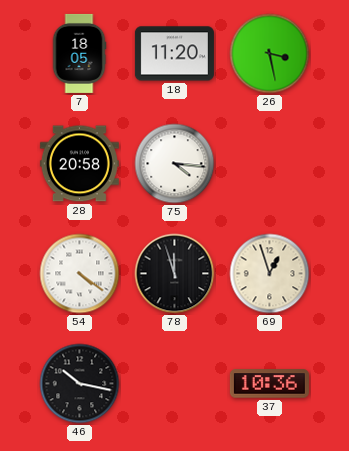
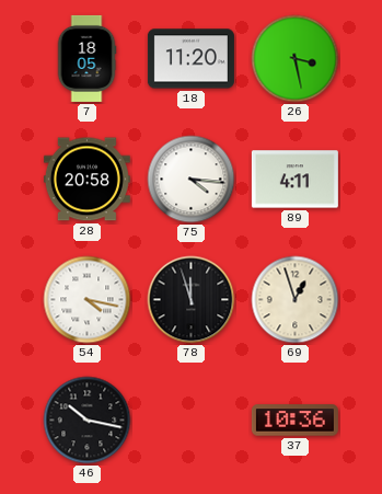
89: none -> 4:11
54: 4:21 -> 4:17
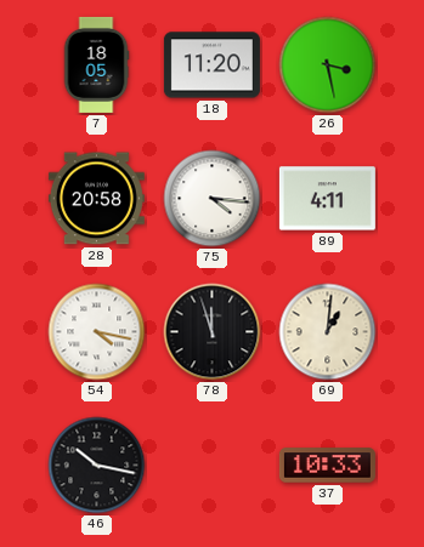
69: 12:57 -> 1:01
37: 10:36 -> 10:33
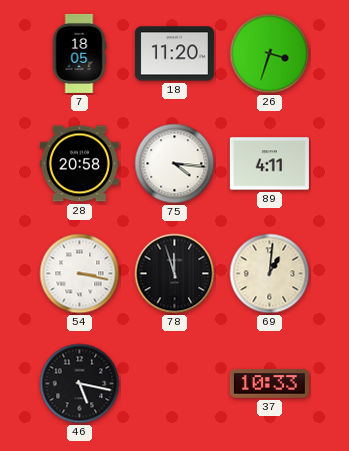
26: 3:28 -> 3:33
54: 4:17 -> 3:17
46: 10:17 -> 5:17
